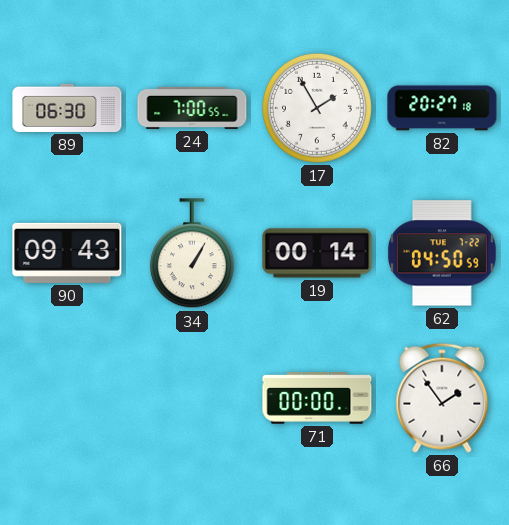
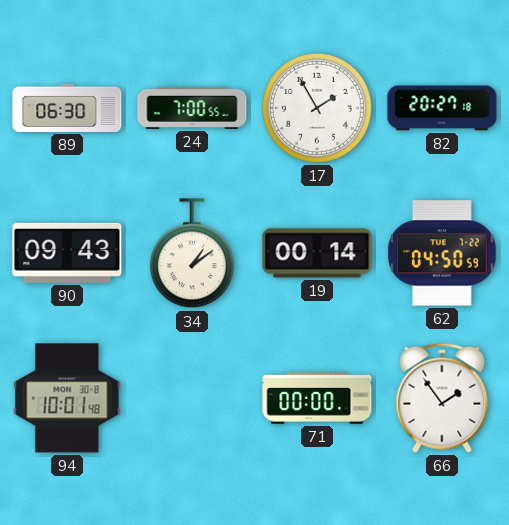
34: 1:05 -> 1:09
94: none -> 10:01
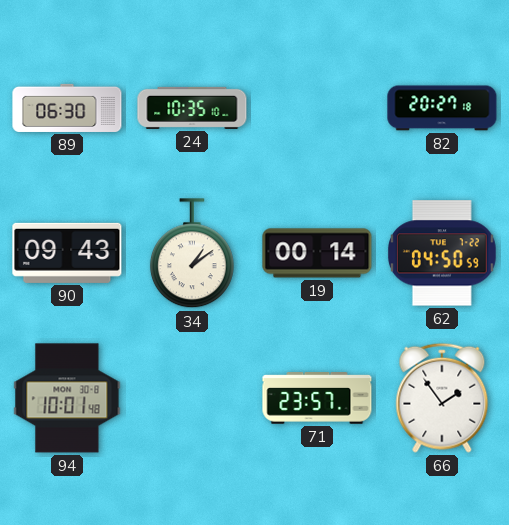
24: 7:00 -> 10:35
17: 1:55 -> none
71: 00:00 -> 23:57
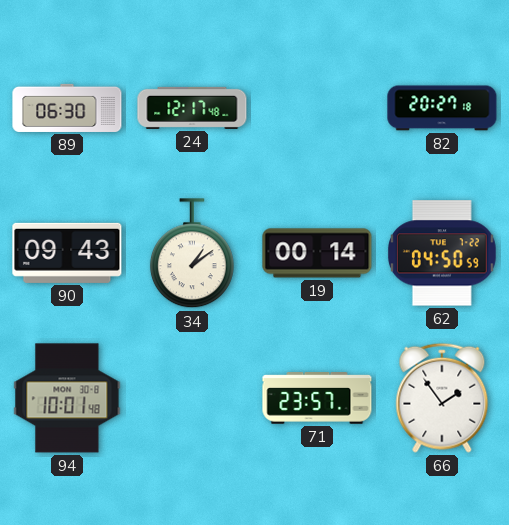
24: 10:35 -> 12:17
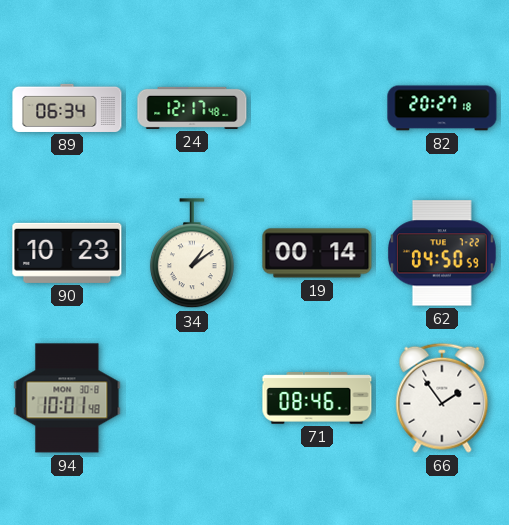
89: 06:30 -> 06:34
90: 09:43 -> 10:23
71: 23:57 -> 08:46
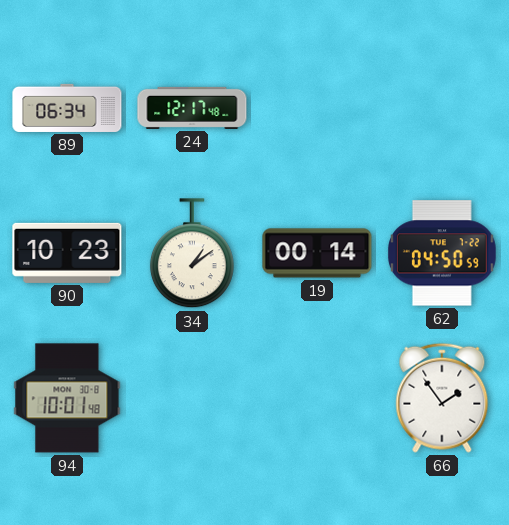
82: 20:27 -> none
71: 08:46 -> none
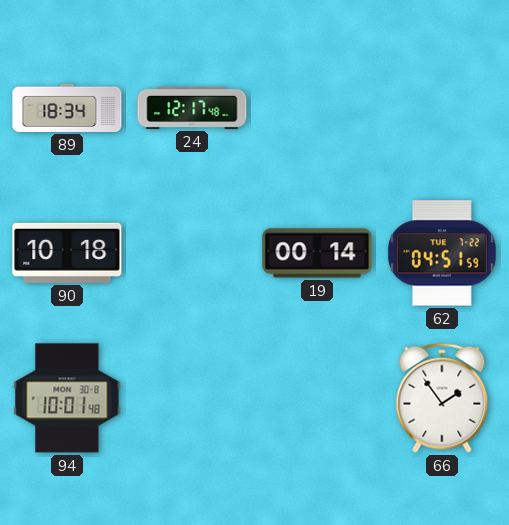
89: 06:34 -> 18:34
90: 10:23 -> 10:18
34: 1:09 -> none
62: 04:50 -> 04:51
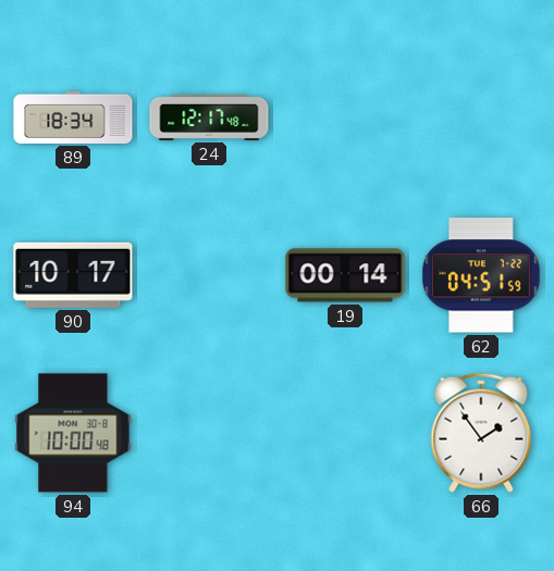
90: 10:18 -> 10:17
94: 10:01 -> 10:00
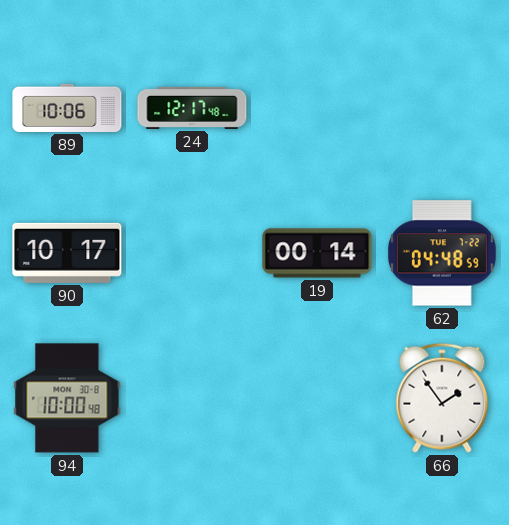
89: 18:34 -> 10:06
62: 04:51 -> 04:48
